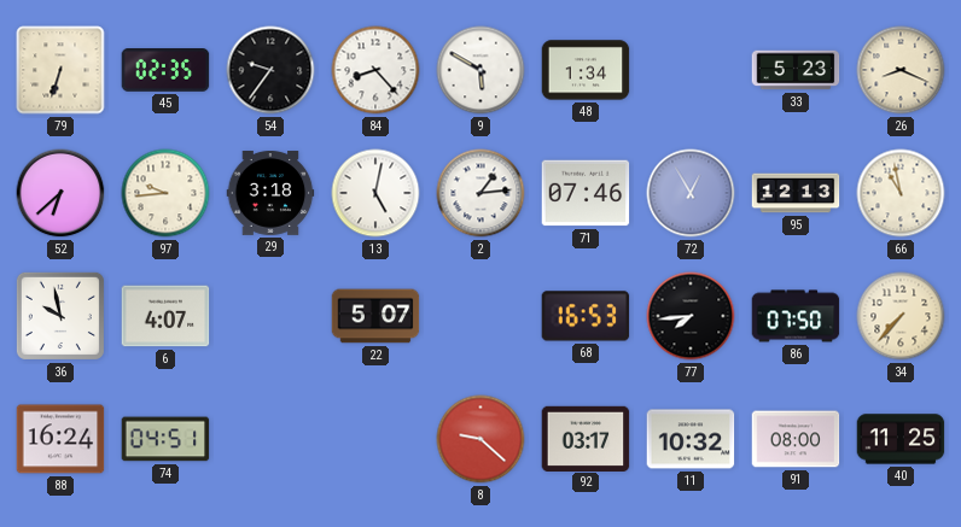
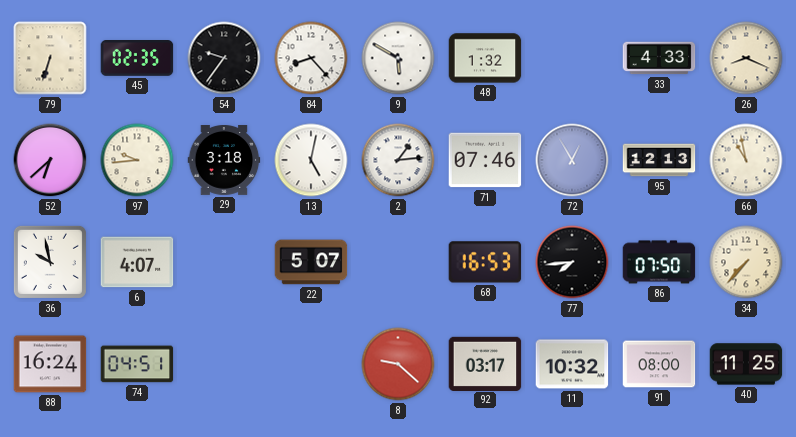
48: 1:34 -> 1:32
33: 5:23 -> 4:33
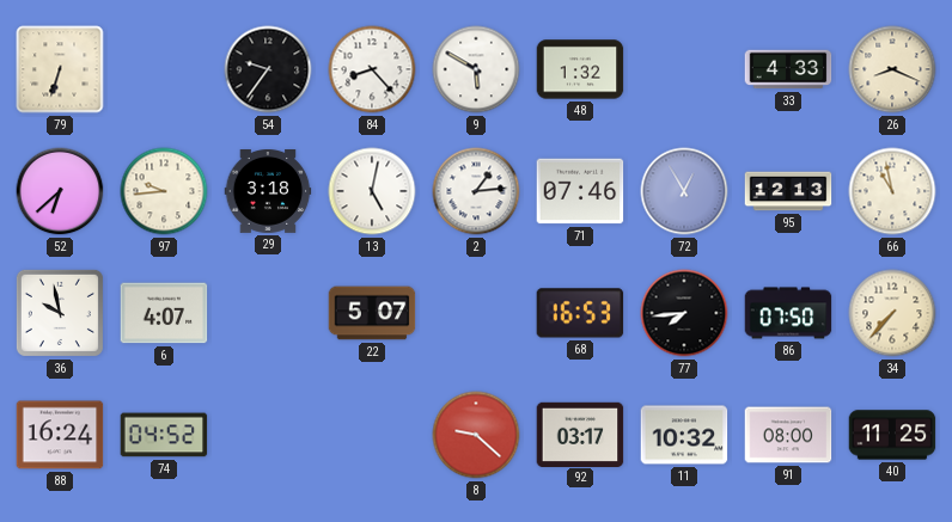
45: 02:35 -> none
74: 04:51 -> 04:52
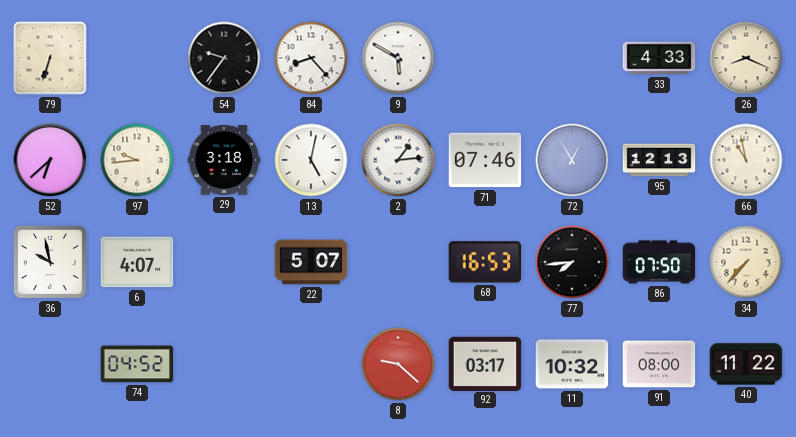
48: 1:32 -> none
88: 16:24 -> none
40: 11:25 -> 11:22
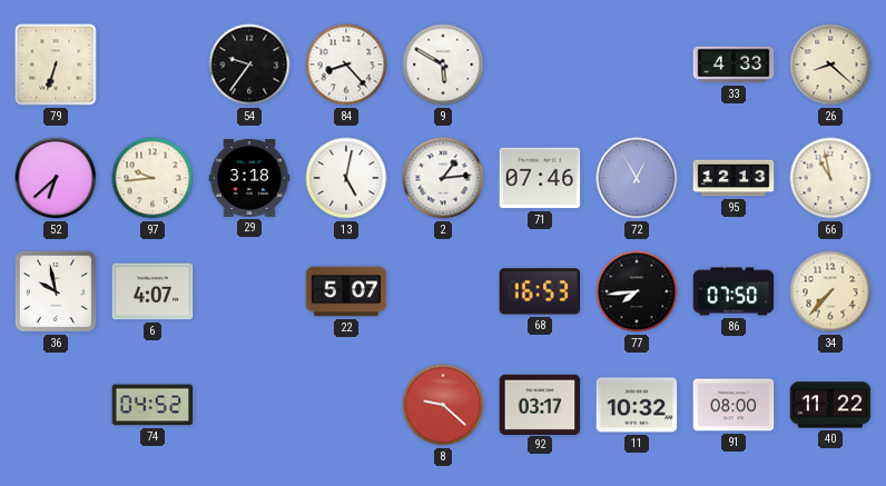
26: 8:19 -> 8:22
